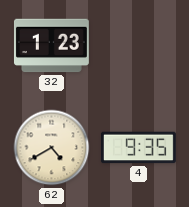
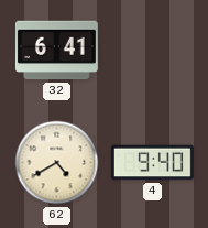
32: 1:23 -> 6:41
4: 9:35 -> 9:40
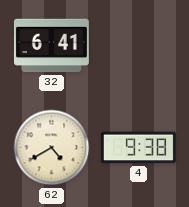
4: 9:40 -> 9:38
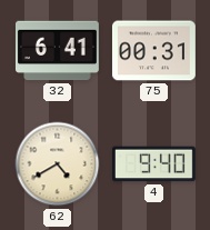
75: none -> 00:31
4: 9:38 -> 9:40
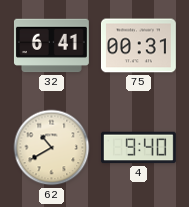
62: 4:40 -> 10:40
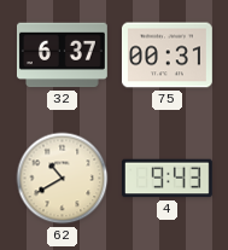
32: 6:41 -> 6:37
4: 9:40 -> 9:43
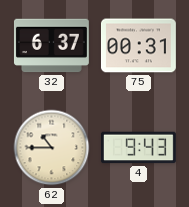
62: 10:40 -> 10:45
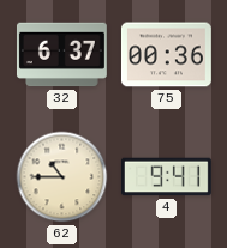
75: 00:31 -> 00:36
4: 9:43 -> 9:41
